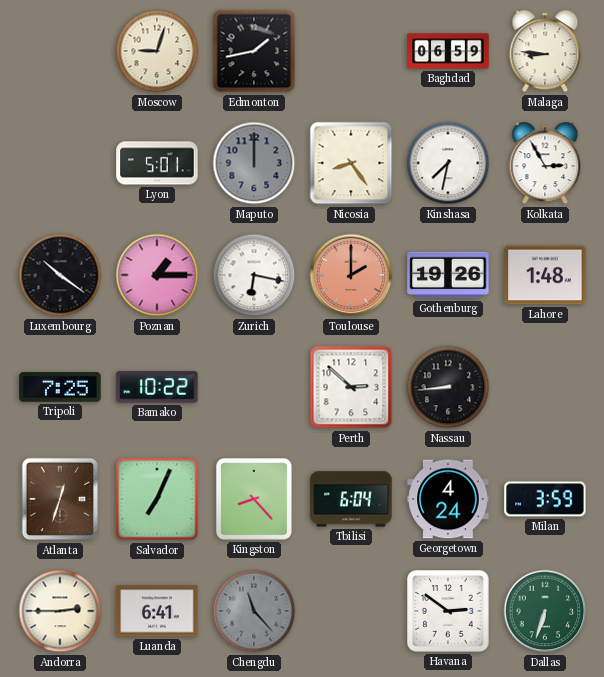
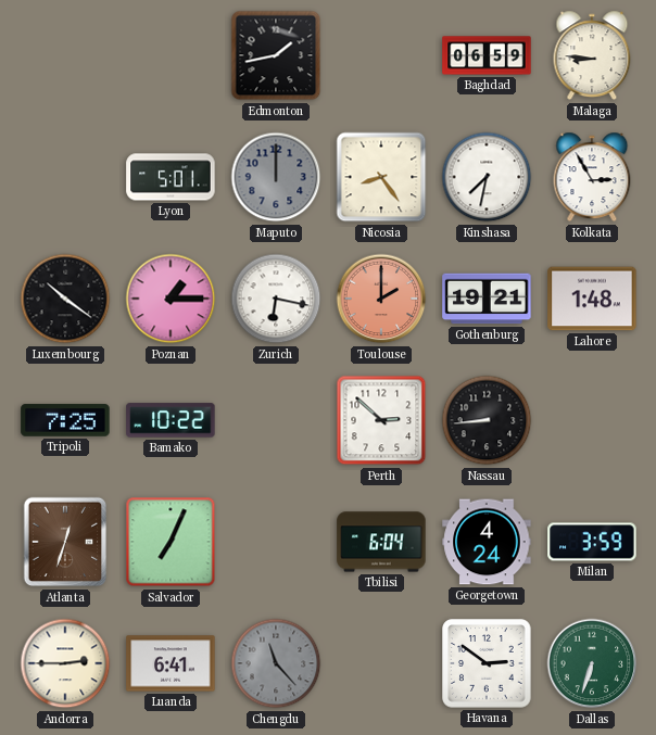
Moscow: 9:03 -> none
Gothenburg: 19:26 -> 19:21
Kingston: 8:23 -> none
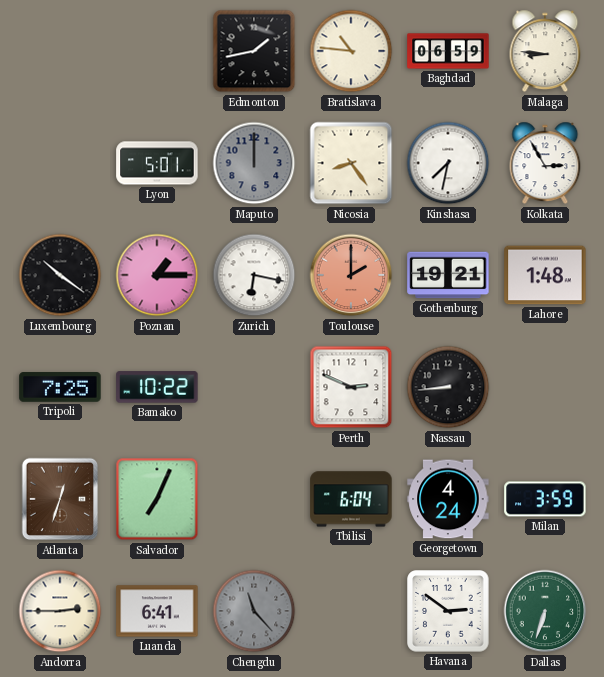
Bratislava: none -> 10:46
Perth: 2:52 -> 2:49
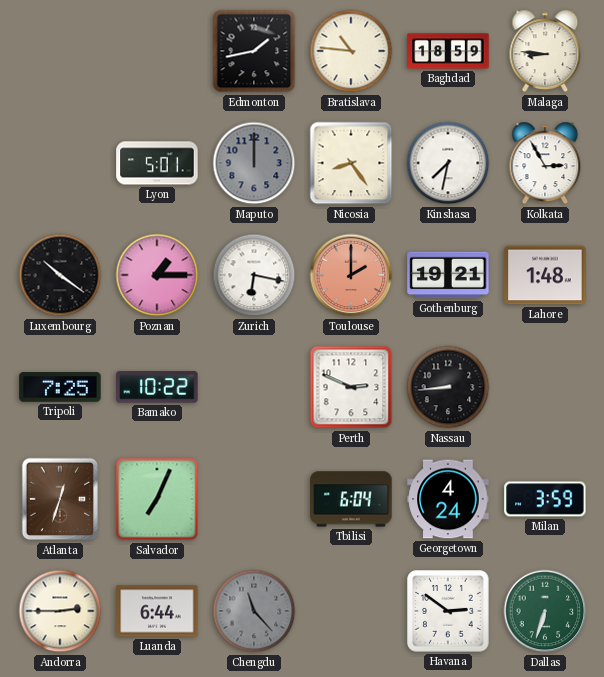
Baghdad: 06:59 -> 18:59
Luanda: 6:41 -> 6:44
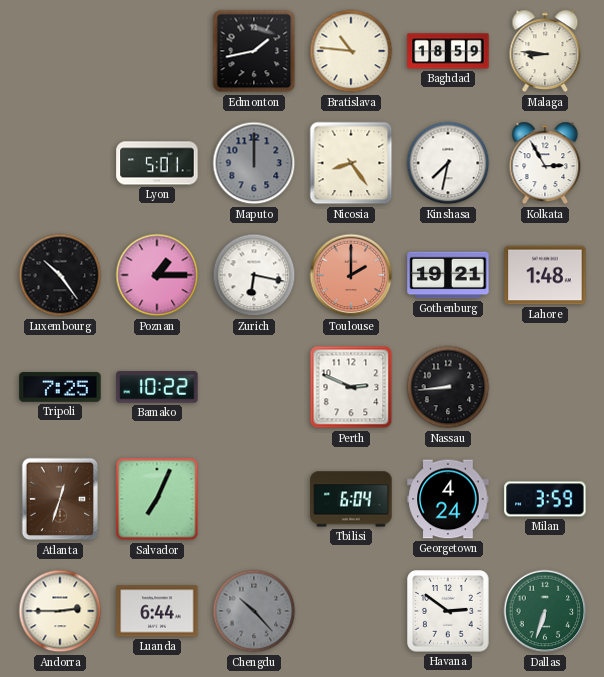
Luxembourg: 10:21 -> 10:24
Chengdu: 11:23 -> 10:23
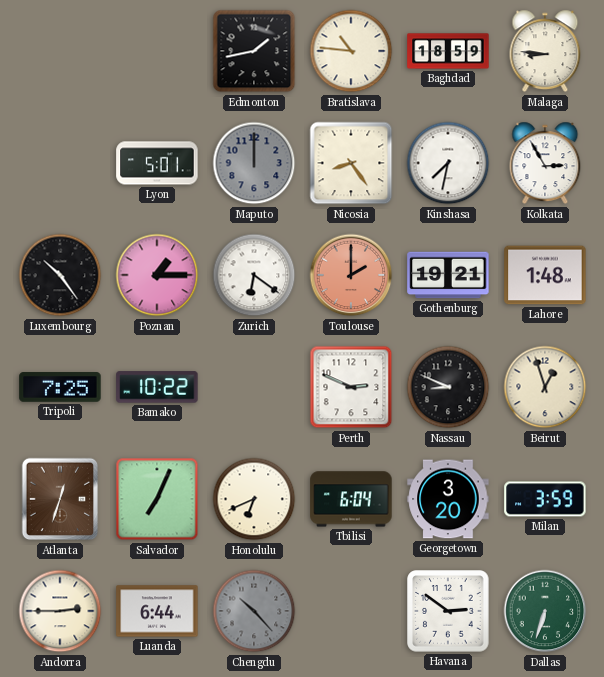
Zurich: 6:17 -> 6:21
Nassau: 8:44 -> 8:49
Beirut: none -> 12:57
Honolulu: none -> 6:41
Georgetown: 4:24 -> 3:20
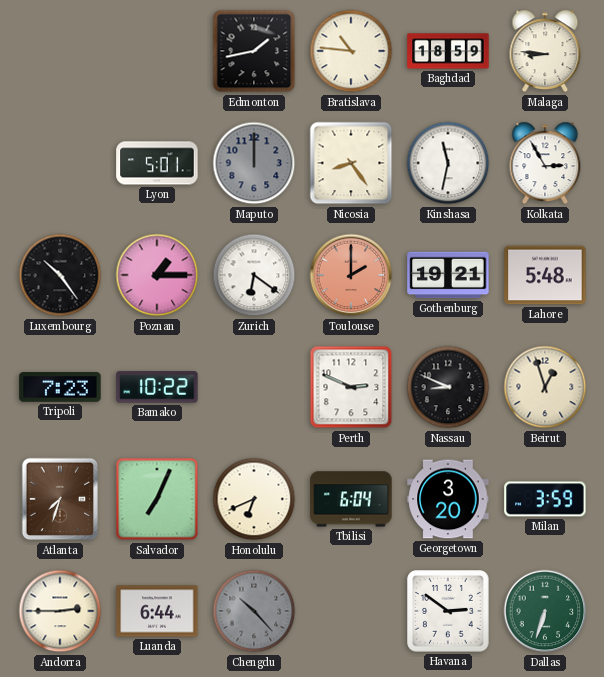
Kinshasa: 7:32 -> 11:32
Lahore: 1:48 -> 5:48
Tripoli: 7:25 -> 7:23
Atlanta: 12:33 -> 7:33
